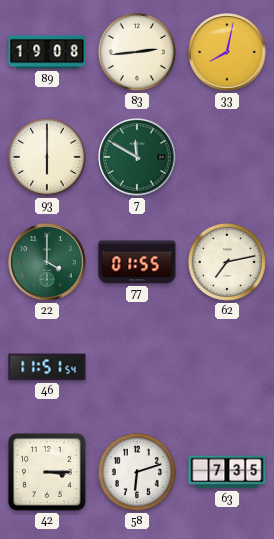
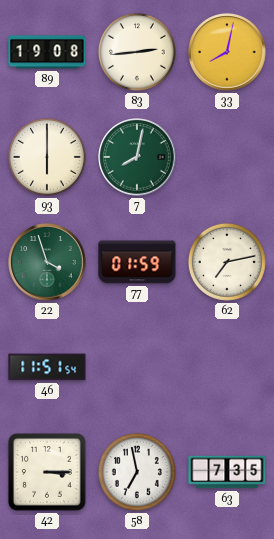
7: 11:50 -> 8:02
22: 4:00 -> 3:57
77: 01:55 -> 01:59
58: 6:12 -> 6:58
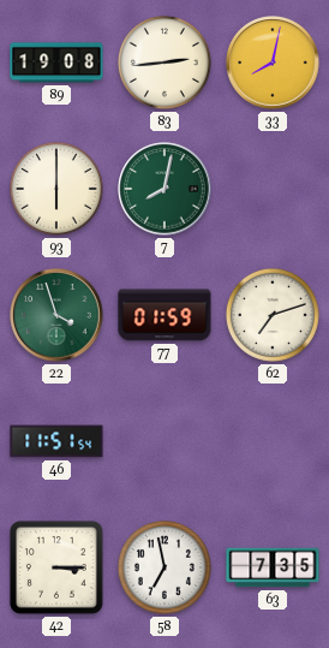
62: 7:13 -> 7:12
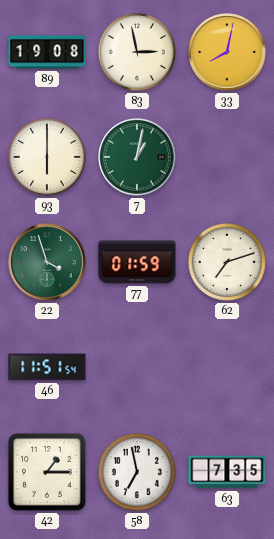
83: 2:44 -> 2:58
7: 8:02 -> 1:02
42: 3:15 -> 1:15
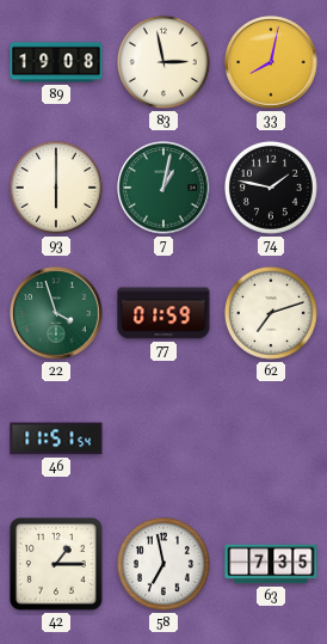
74: none -> 1:47
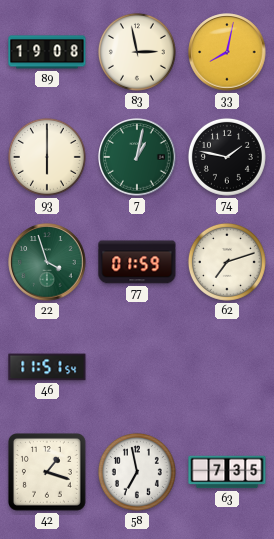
42: 1:15 -> 1:18
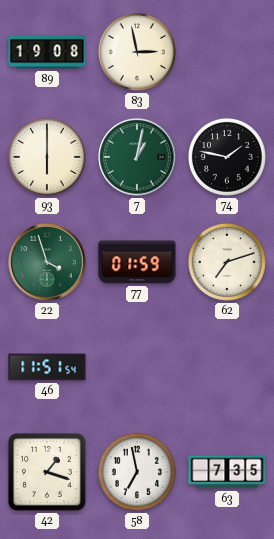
33: 8:02 -> none
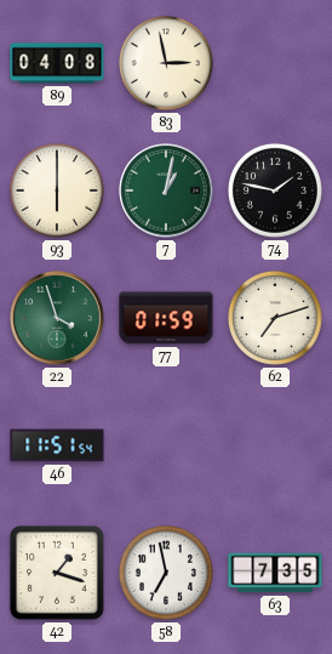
89: 19:08 -> 04:08
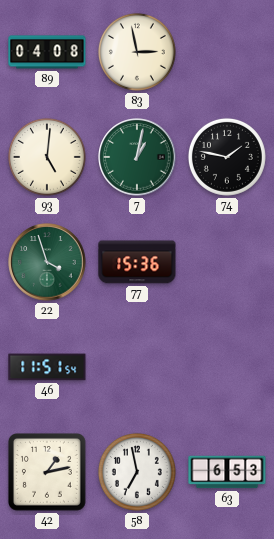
93: 6:00 -> 5:01
77: 01:59 -> 15:36
62: 7:12 -> none
42: 1:18 -> 1:13
63: 7:35 -> 6:53
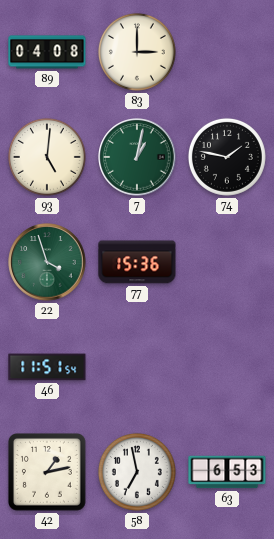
83: 2:58 -> 3:00
